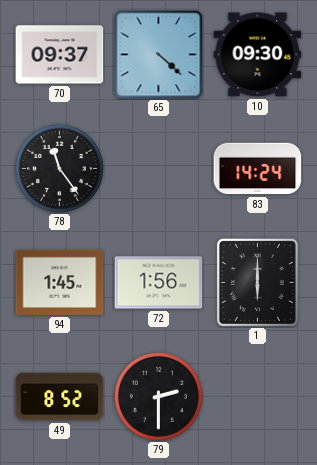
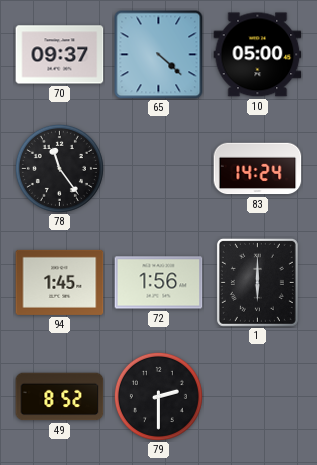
10: 09:30 -> 05:00
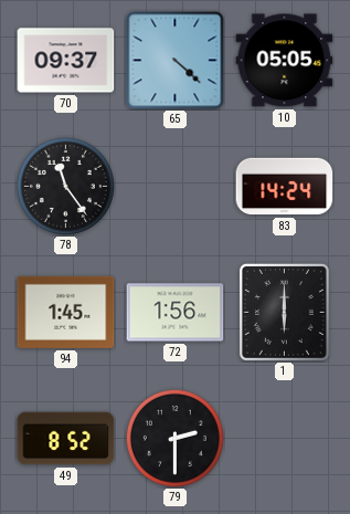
10: 05:00 -> 05:05
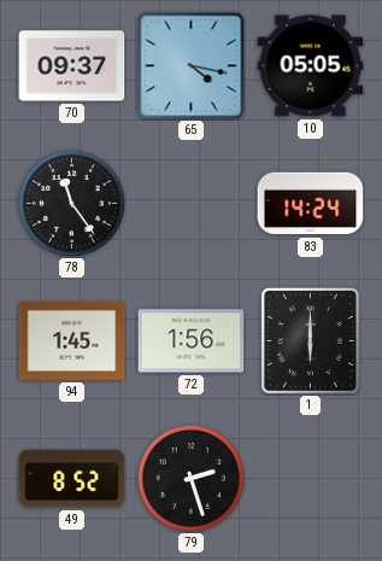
65: 4:22 -> 4:17
79: 2:30 -> 2:27
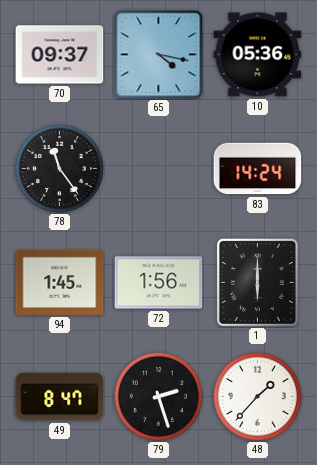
10: 05:05 -> 05:36
49: 8:52 -> 8:47
48: none -> 1:37
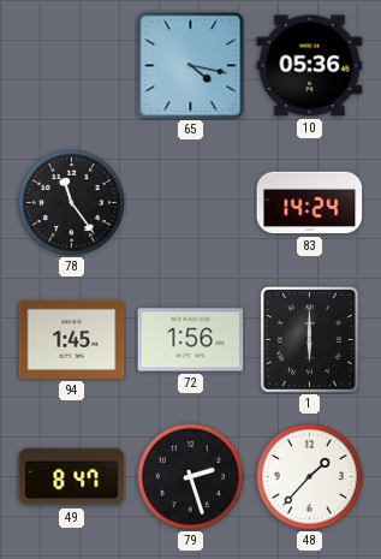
70: 09:37 -> none
